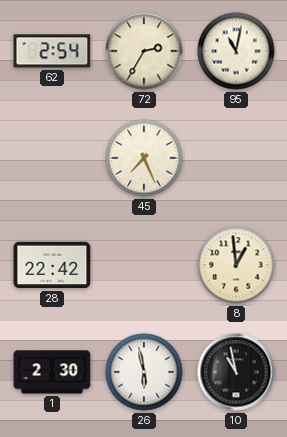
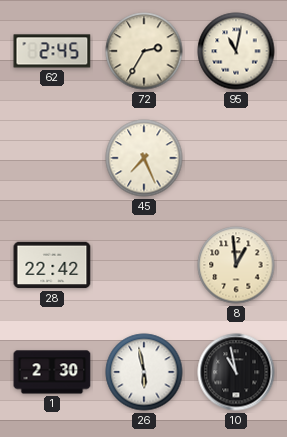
62: 2:54 -> 2:45
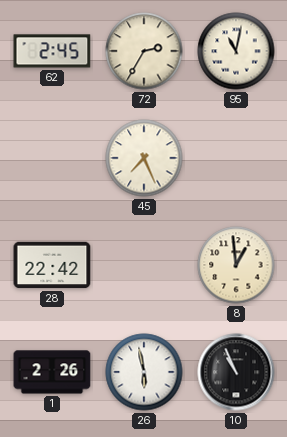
1: 2:30 -> 2:26
10: 10:58 -> 10:56
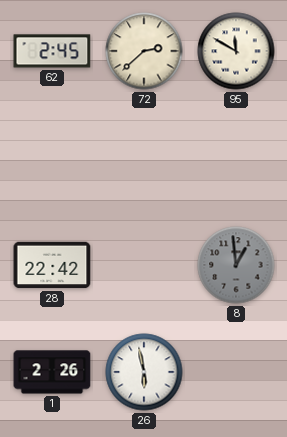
72: 2:35 -> 2:38
95: 11:02 -> 11:50
45: 7:26 -> none
8 dial: cream -> grey
10: 10:56 -> none
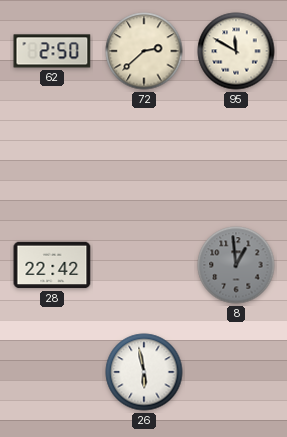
62: 2:45 -> 2:50
1: 2:26 -> none
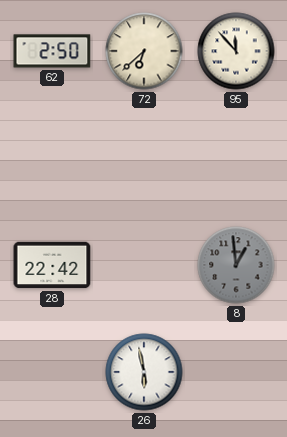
72: 2:38 -> 6:38
95: 11:50 -> 11:53
